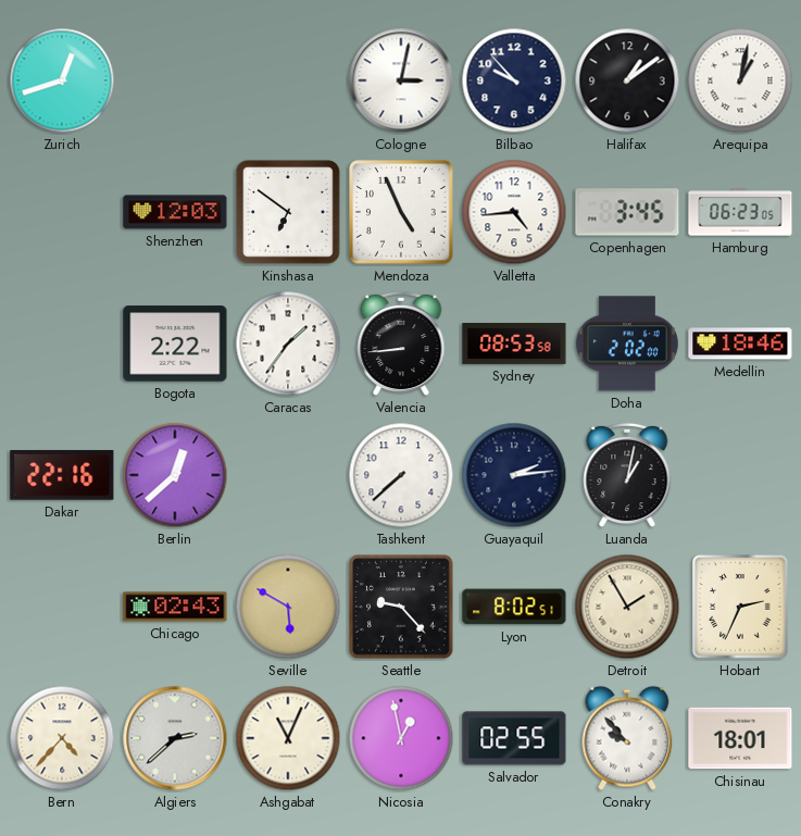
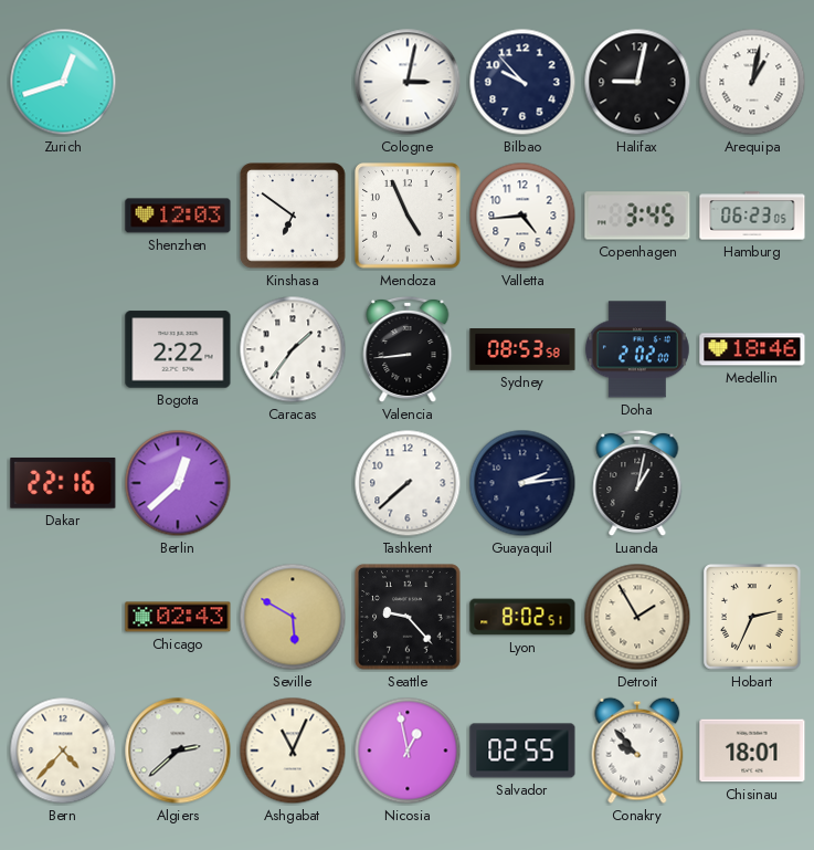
Halifax: 1:09 -> 9:02
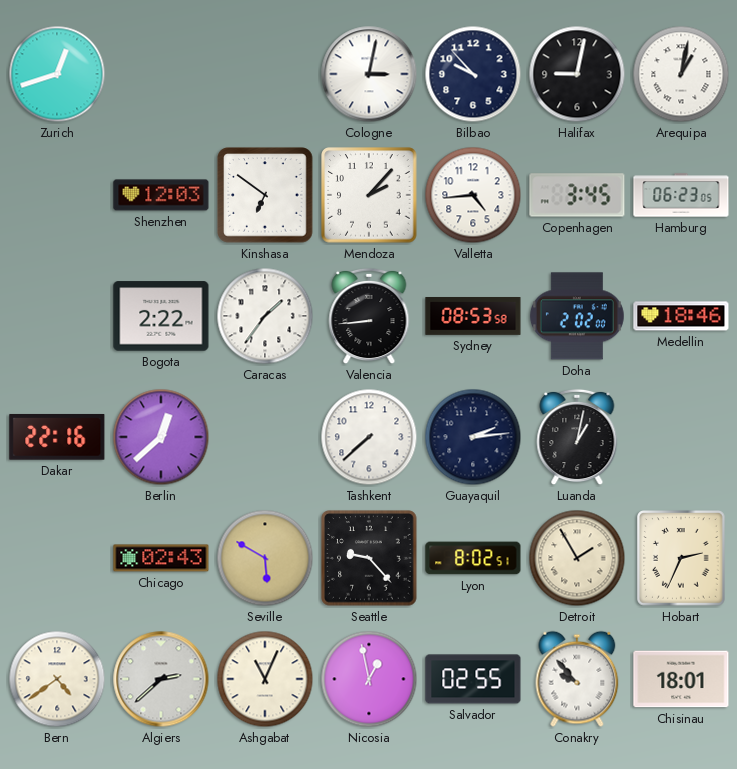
Mendoza: 4:56 -> 2:07
Bern: 4:37 -> 4:39
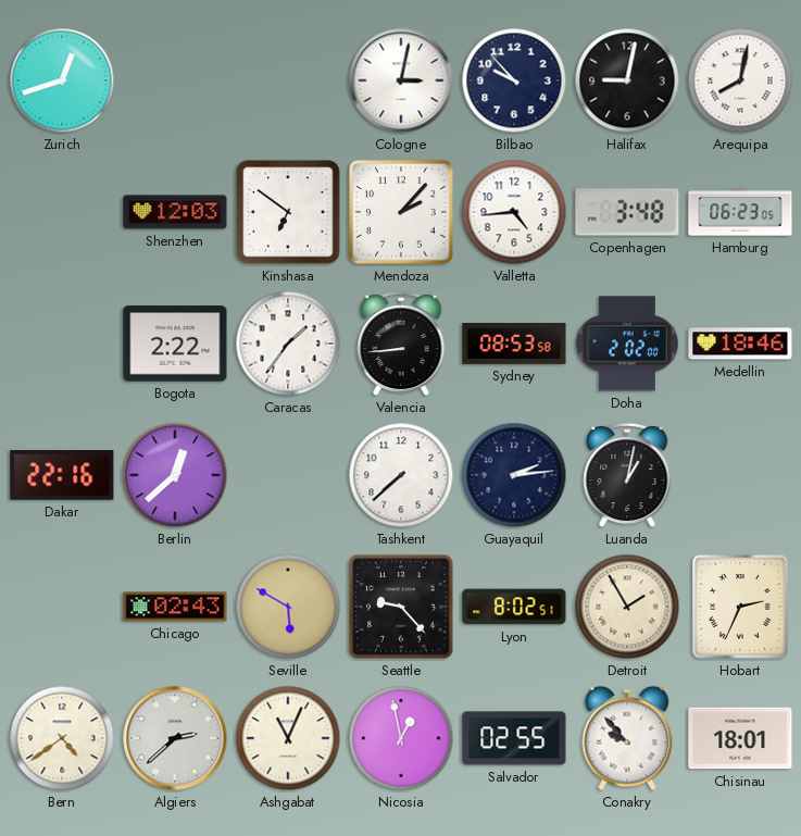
Arequipa: 1:02 -> 8:02
Copenhagen: 3:45 -> 3:48
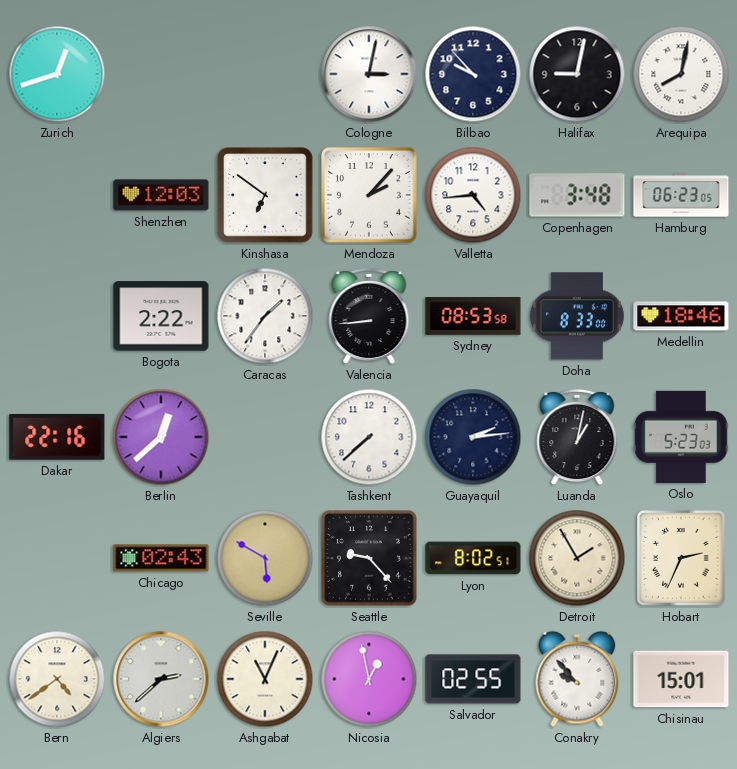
Doha: 2:02 -> 8:33
Oslo: none -> 5:23
Chisinau: 18:01 -> 15:01
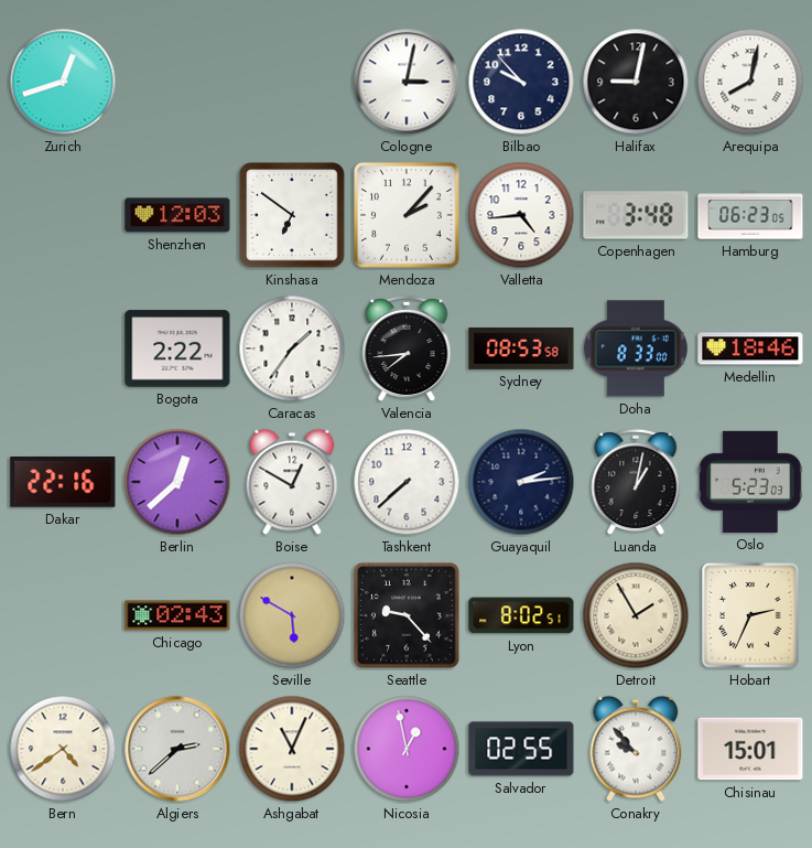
Valencia: 8:44 -> 7:44
Boise: none -> 12:50
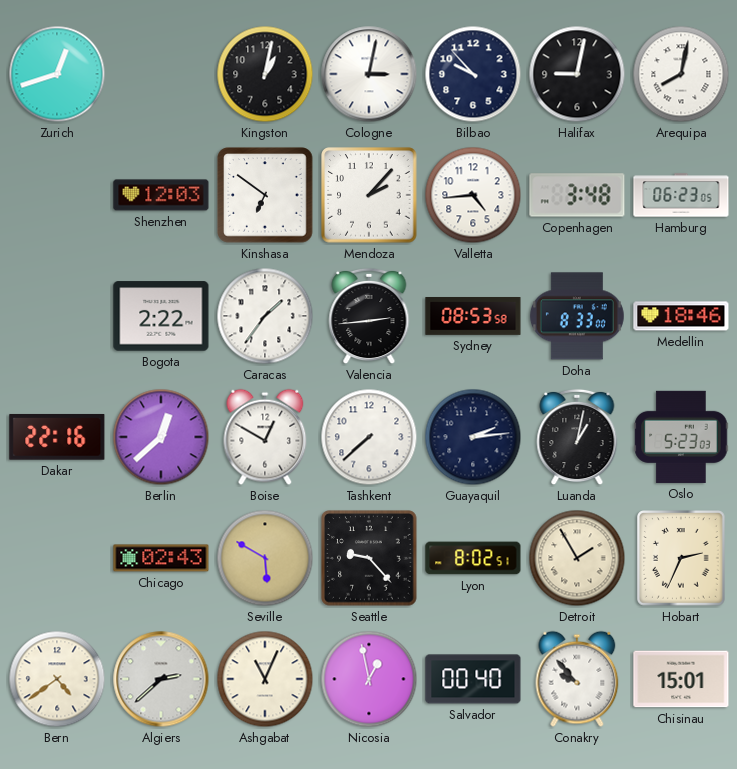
Kingston: none -> 1:02
Valencia: 7:44 -> 2:44
Salvador: 02:55 -> 00:40
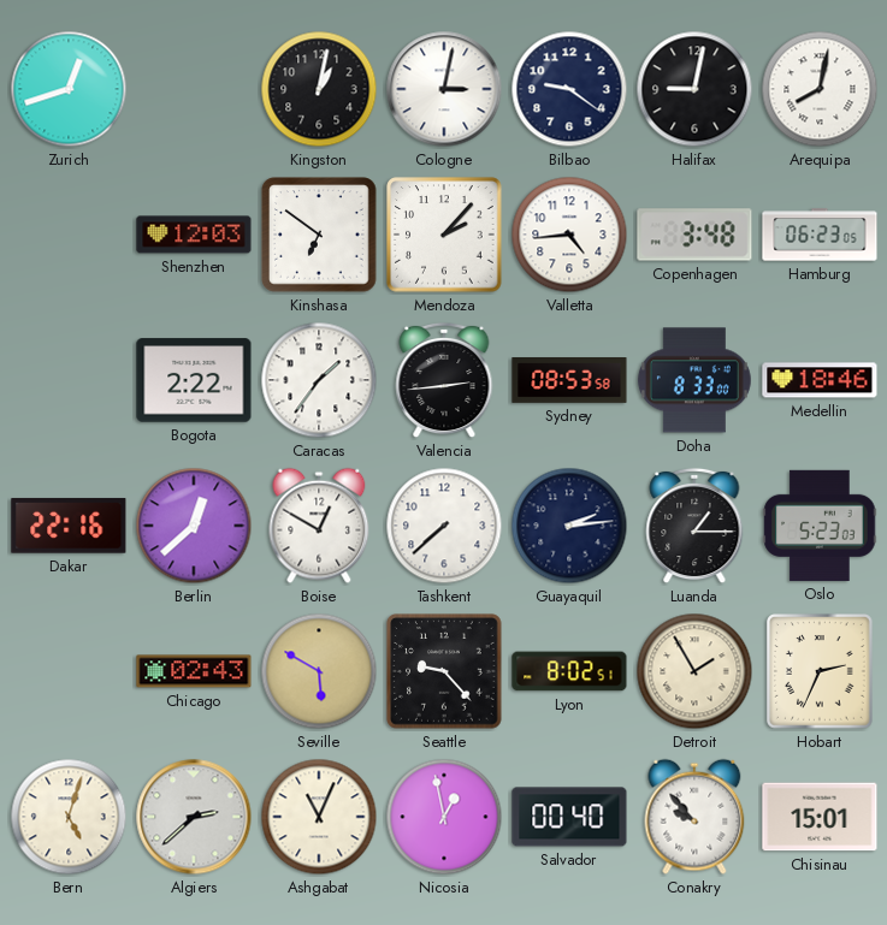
Bilbao: 9:53 -> 9:21
Luanda: 1:02 -> 1:15
Bern: 4:39 -> 5:03
